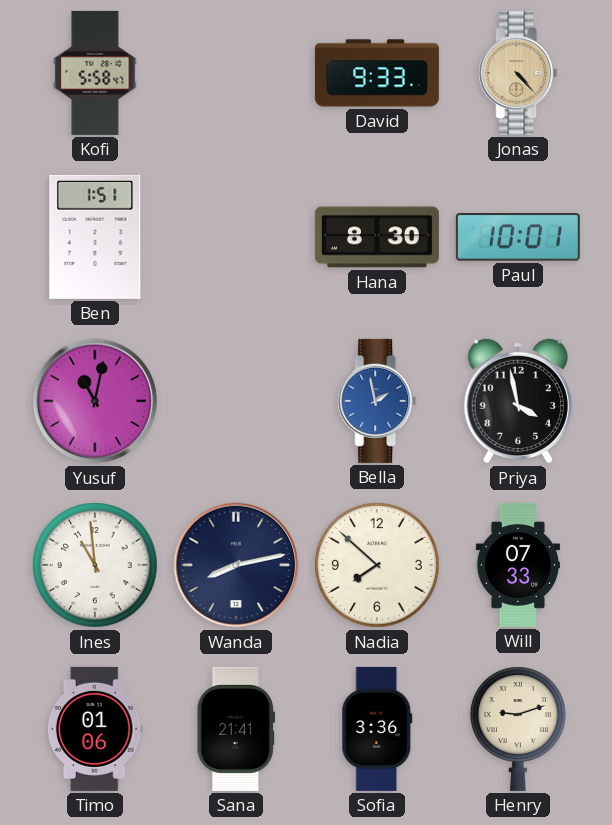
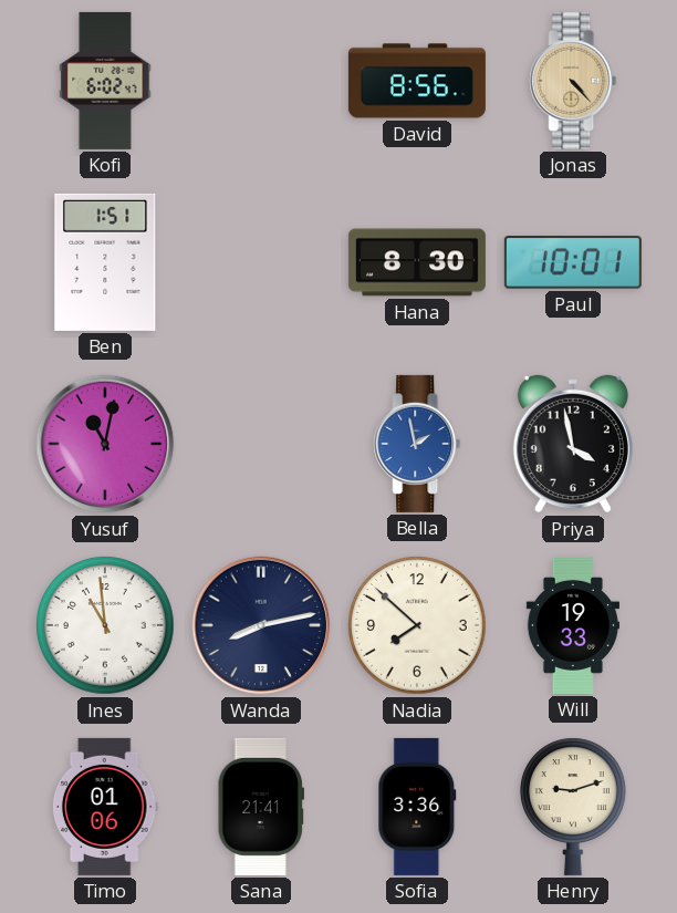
Kofi: 5:58 -> 6:02
David: 9:33 -> 8:56
Will: 07:33 -> 19:33
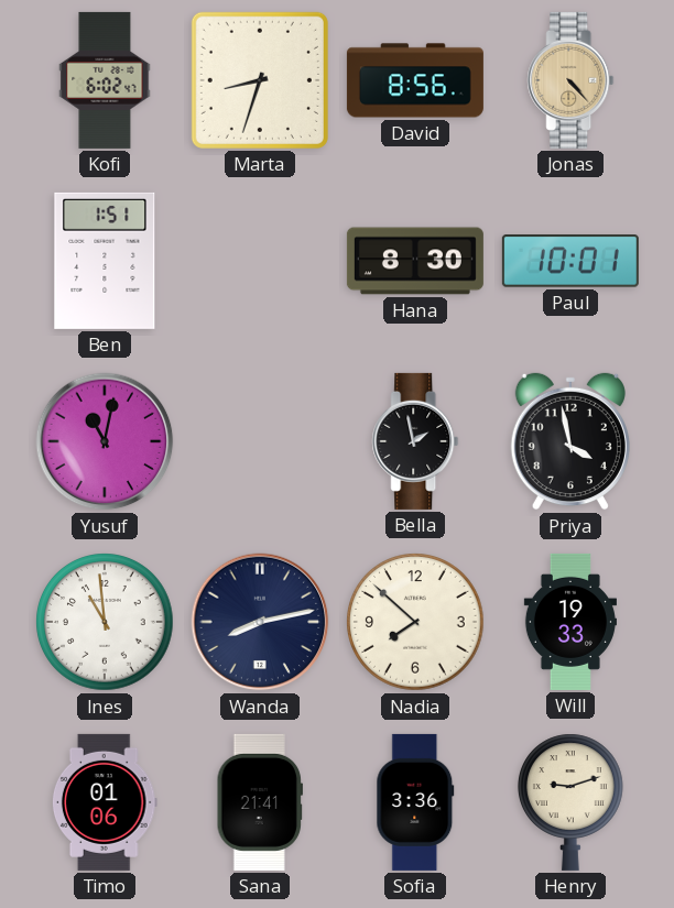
Marta: none -> 8:33
Bella dial: blue -> black
